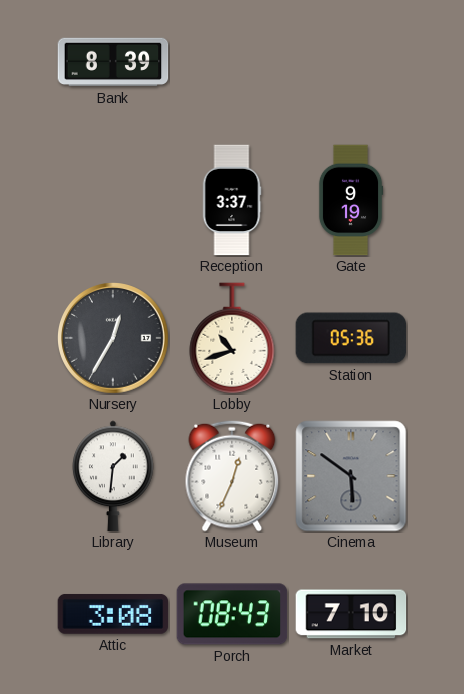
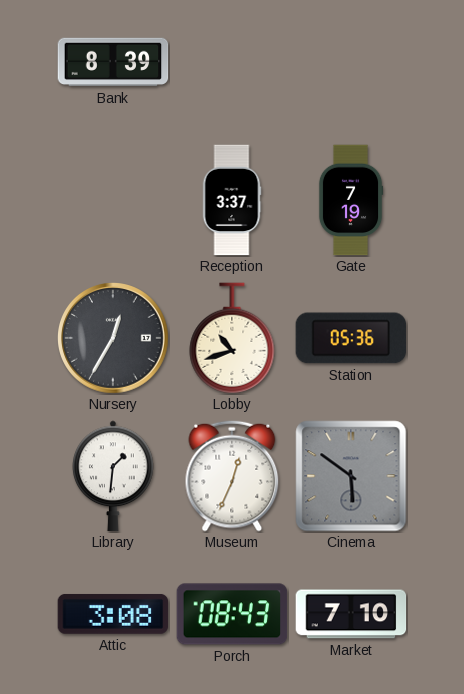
Gate: 9:19 -> 7:19
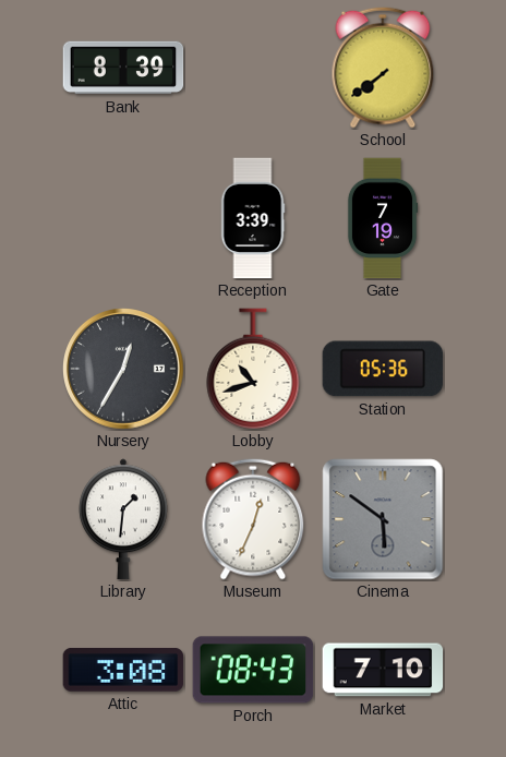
School: none -> 7:39
Reception: 3:37 -> 3:39
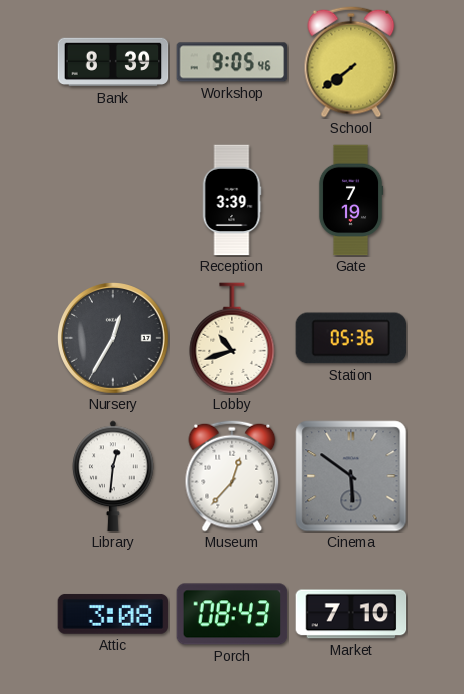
Workshop: none -> 9:05
Library: 1:31 -> 12:31
Museum: 12:34 -> 12:37
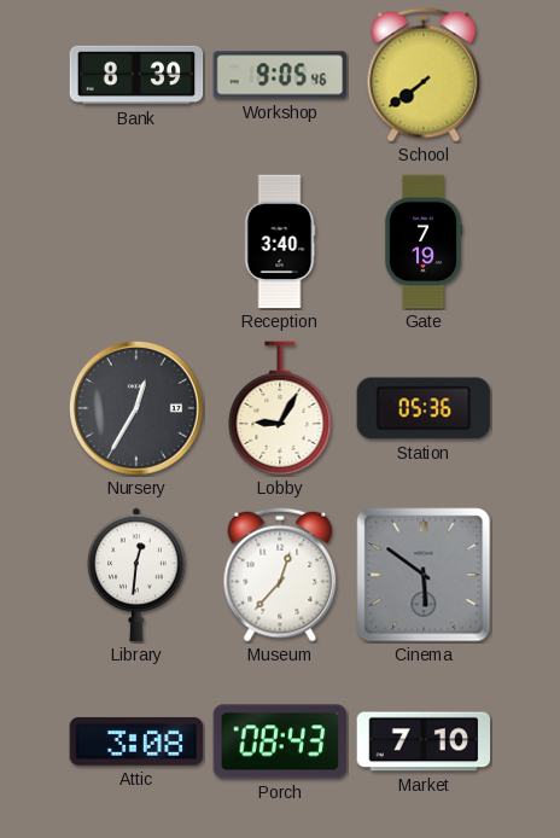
Reception: 3:39 -> 3:40
Lobby: 10:42 -> 9:05
